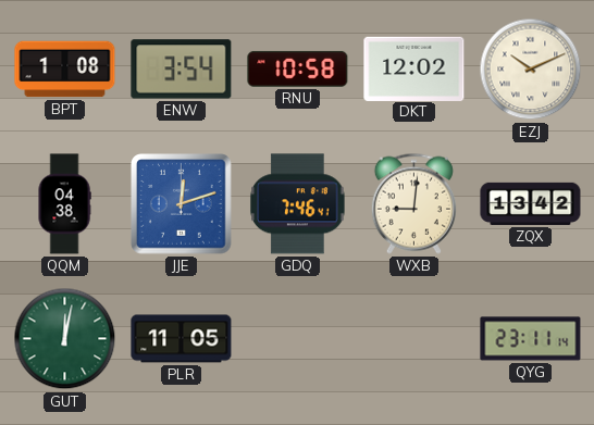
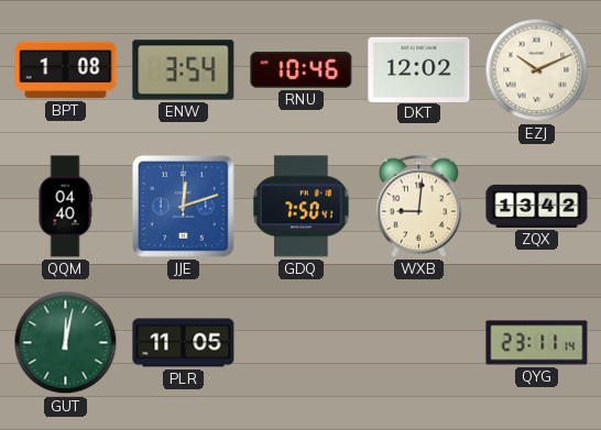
RNU: 10:58 -> 10:46
QQM: 04:38 -> 04:40
GDQ: 7:46 -> 7:50
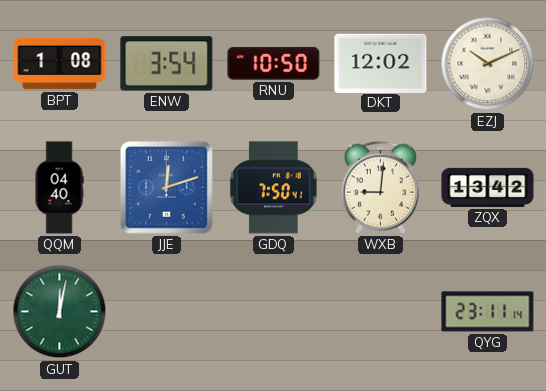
RNU: 10:46 -> 10:50
PLR: 11:05 -> none
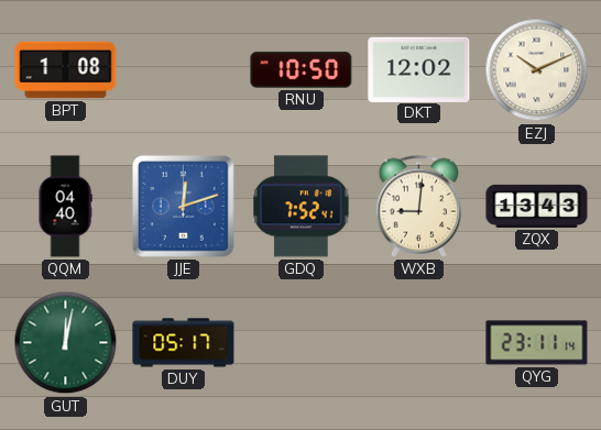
ENW: 3:54 -> none
GDQ: 7:50 -> 7:52
ZQX: 13:42 -> 13:43
DUY: none -> 05:17
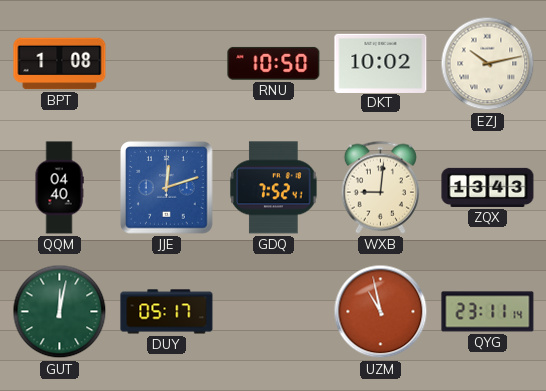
DKT: 12:02 -> 10:02
EZJ: 10:11 -> 10:13
UZM: none -> 10:58
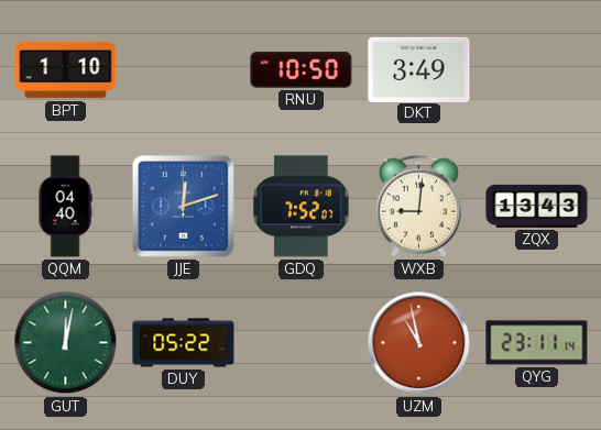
BPT: 1:08 -> 1:10
DKT: 10:02 -> 3:49
EZJ: 10:13 -> none
GDQ: 7:52:41 -> 7:52:07
DUY: 05:17 -> 05:22
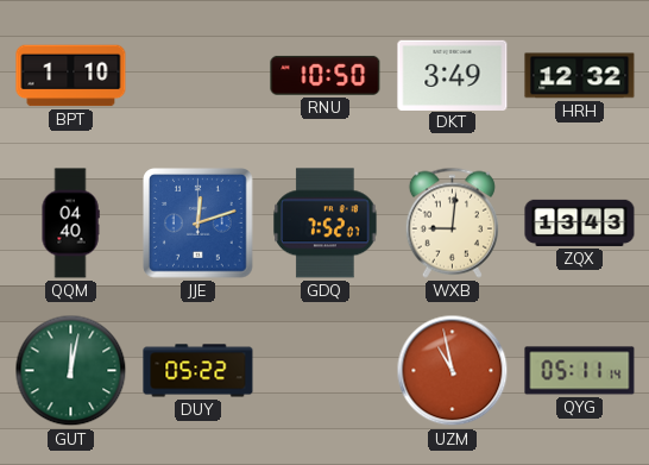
HRH: none -> 12:32
QYG: 23:11 -> 05:11
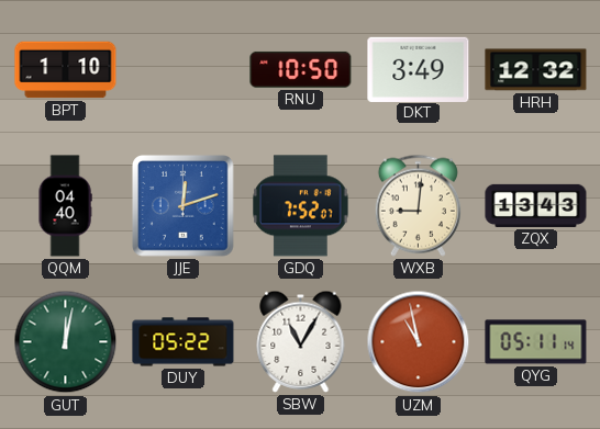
SBW: none -> 11:05
